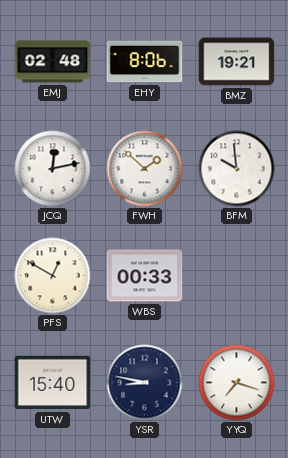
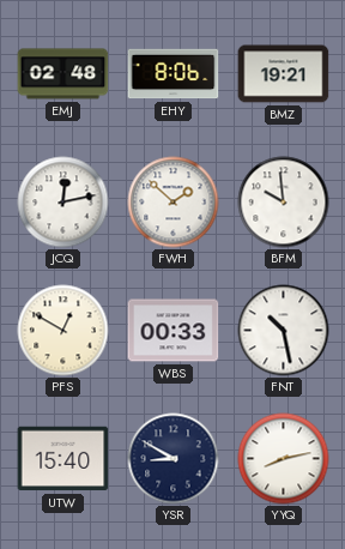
FNT: none -> 10:28
YSR: 8:47 -> 8:50
YYQ: 7:18 -> 8:13
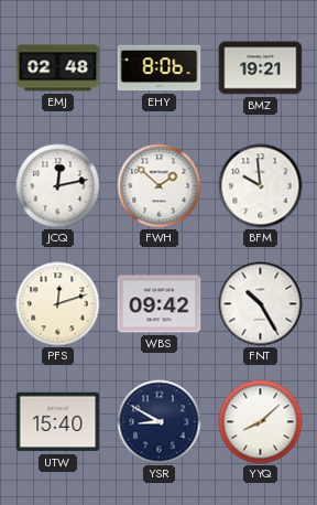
PFS: 12:50 -> 12:12
WBS: 00:33 -> 09:42
FNT: 10:28 -> 10:25
YYQ: 8:13 -> 8:08
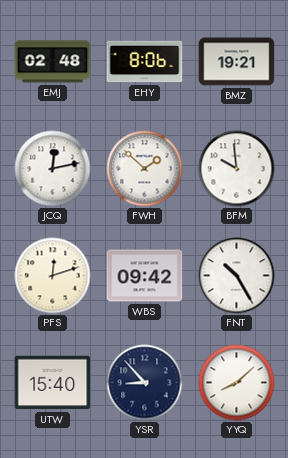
YSR: 8:50 -> 8:53
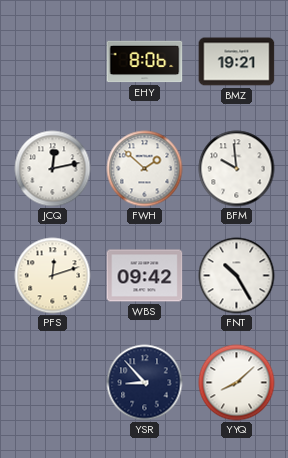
EMJ: 02:48 -> none
UTW: 15:40 -> none
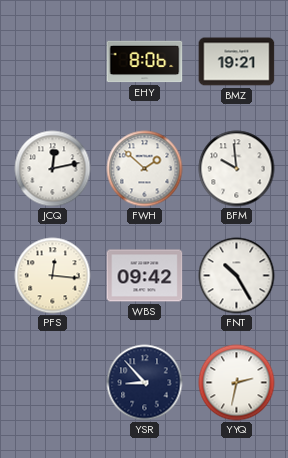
PFS: 12:12 -> 12:16
YYQ: 8:08 -> 2:32
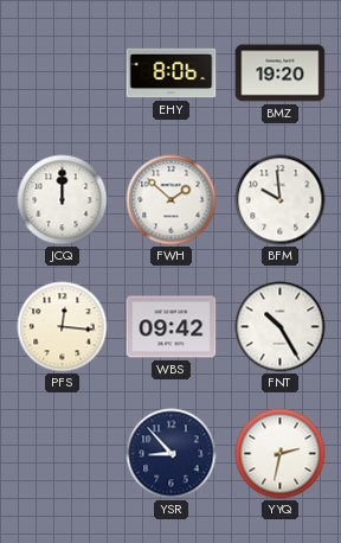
BMZ: 19:21 -> 19:20
JCQ: 12:13 -> 12:00
